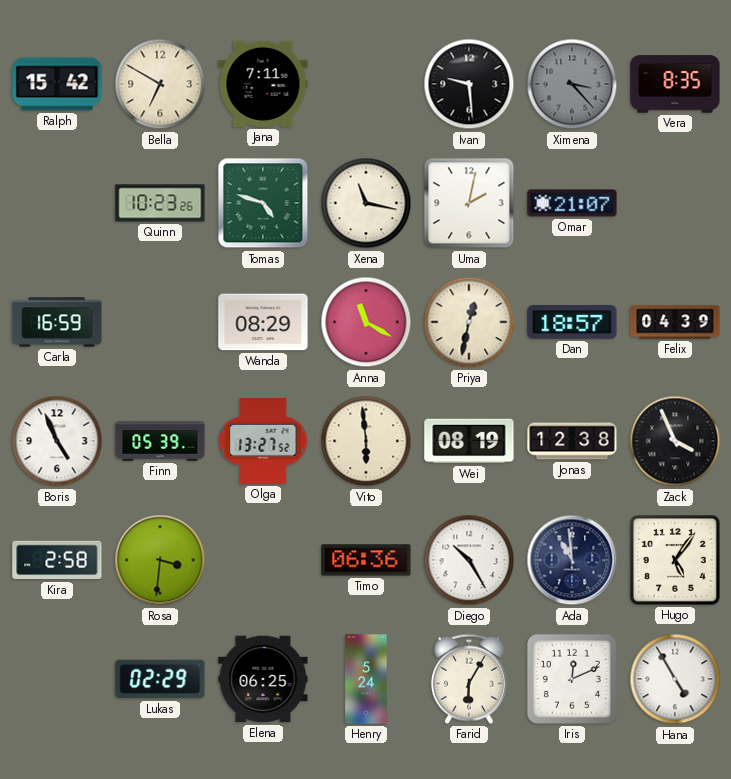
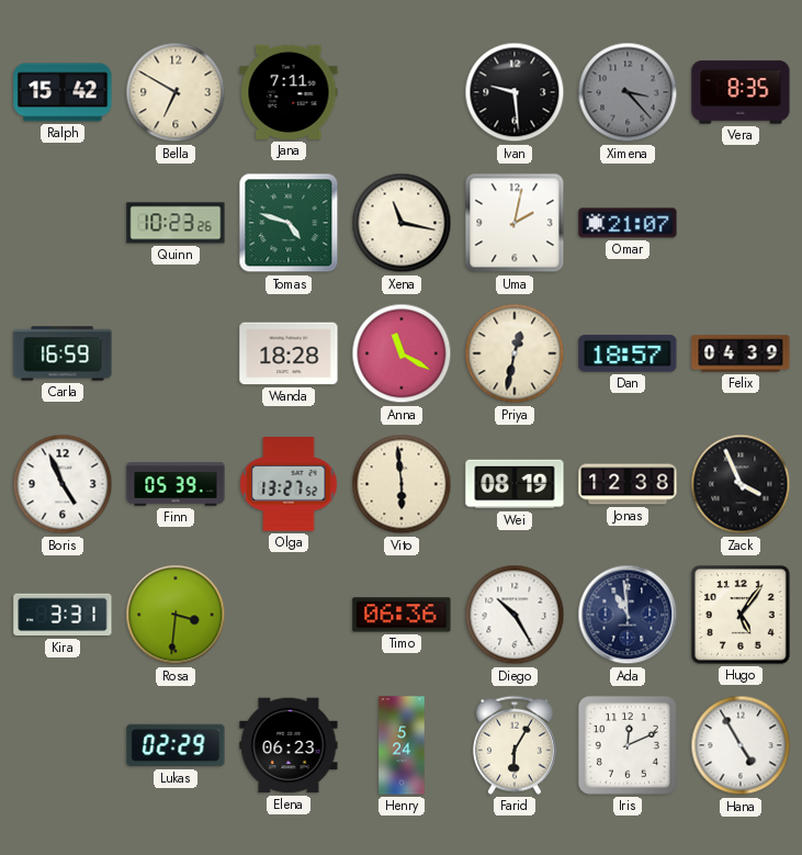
Wanda: 08:29 -> 18:28
Kira: 2:58 -> 3:31
Elena: 06:25 -> 06:23
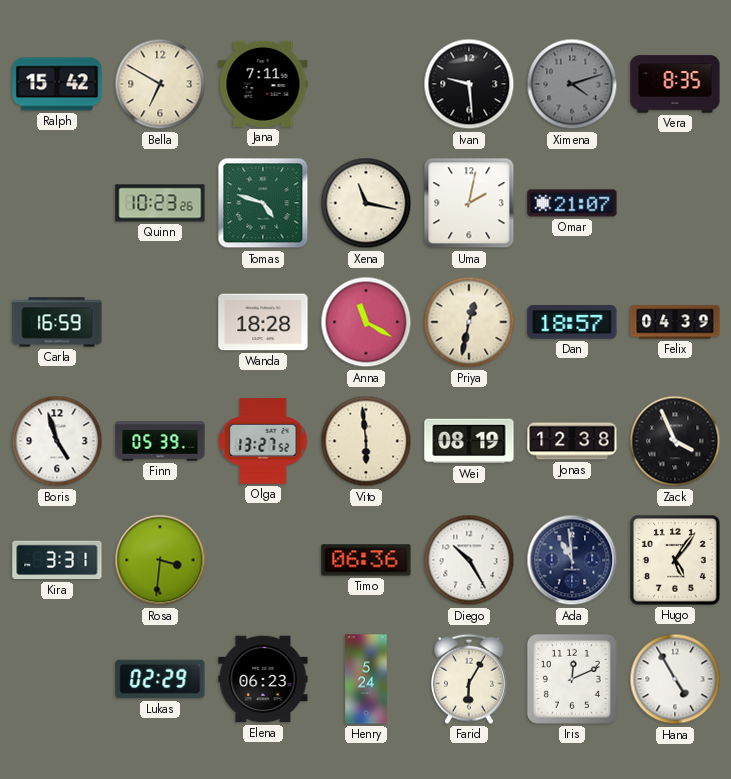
Ximena: 3:23 -> 4:12
Boris: 4:56 -> 4:57
